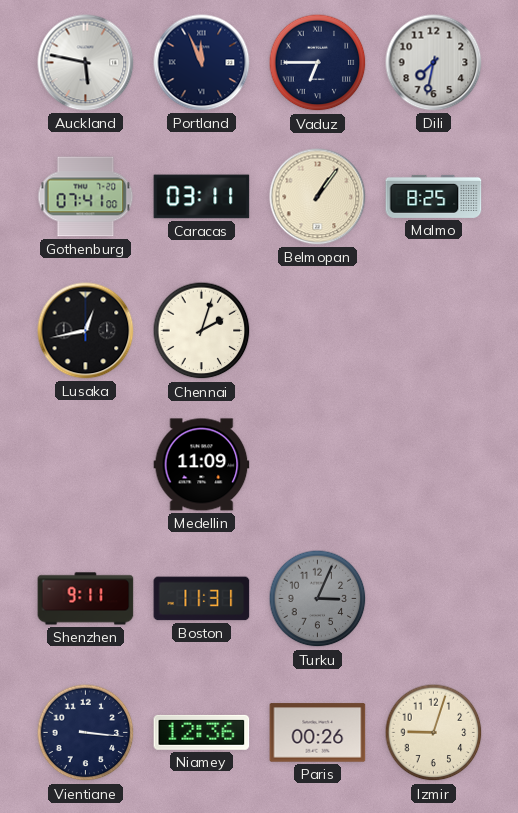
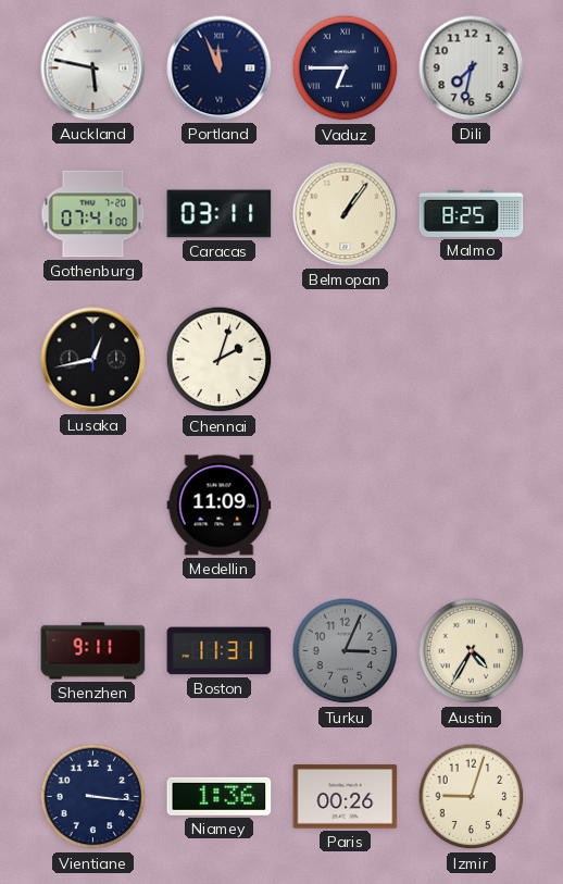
Austin: none -> 4:35
Niamey: 12:36 -> 1:36
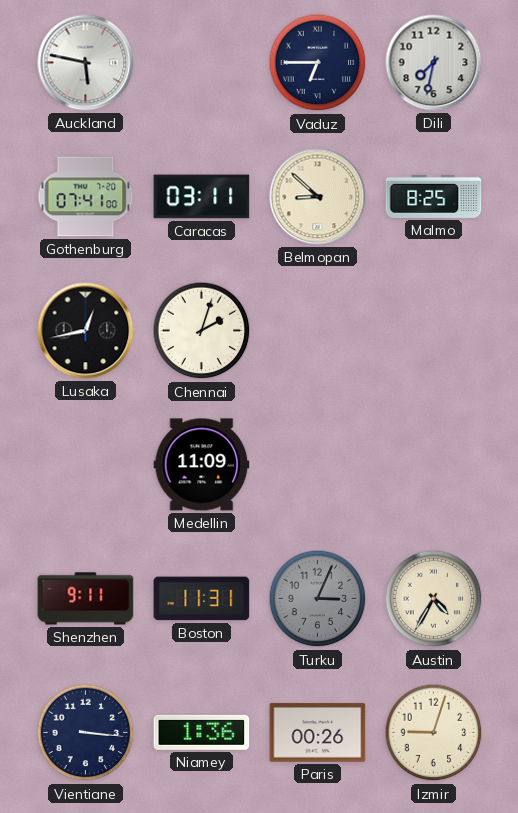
Portland: 11:56 -> none
Belmopan: 1:06 -> 8:52
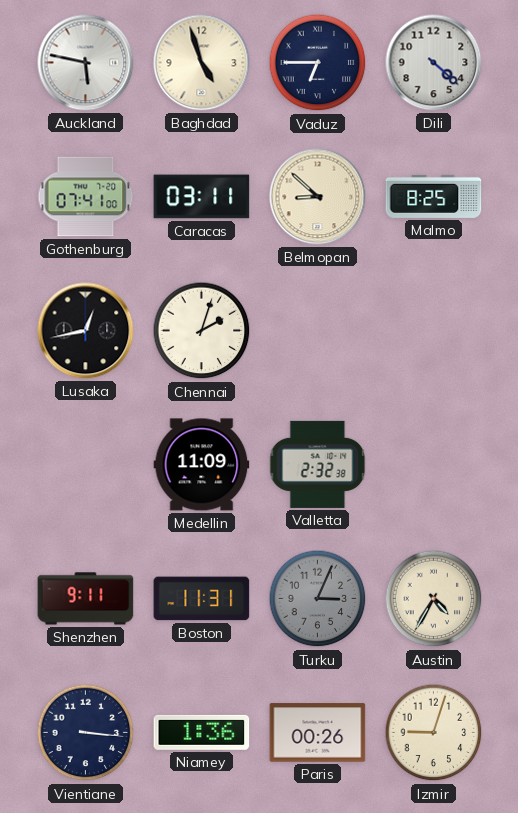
Baghdad: none -> 4:57
Dili: 7:32 -> 4:22
Valletta: none -> 2:32
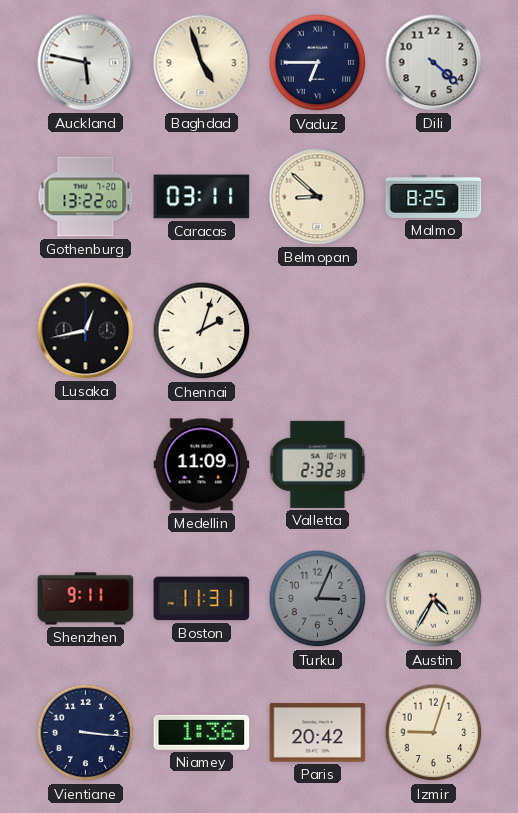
Gothenburg: 07:41 -> 13:22
Paris: 00:26 -> 20:42
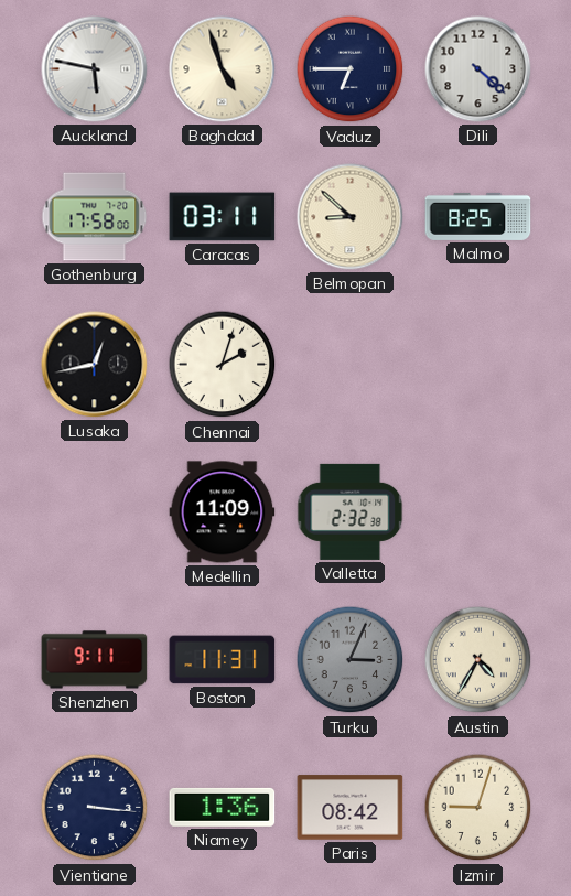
Gothenburg: 13:22 -> 17:58
Paris: 20:42 -> 08:42
